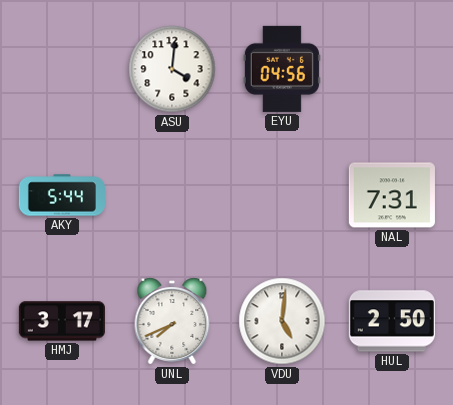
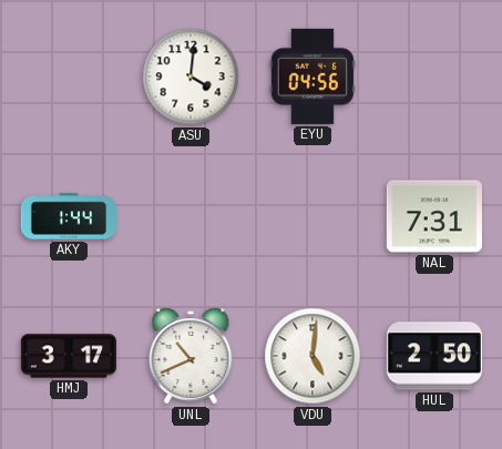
AKY: 5:44 -> 1:44
UNL: 7:41 -> 10:41
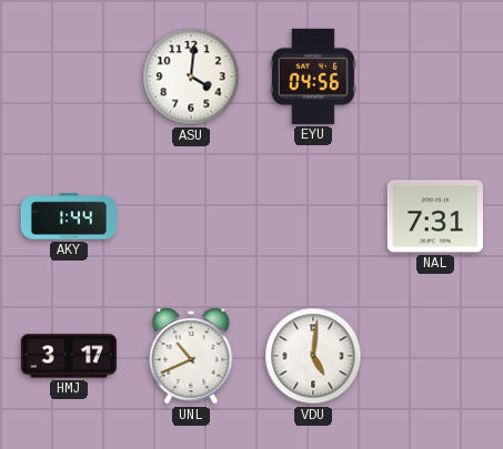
HUL: 2:50 -> none
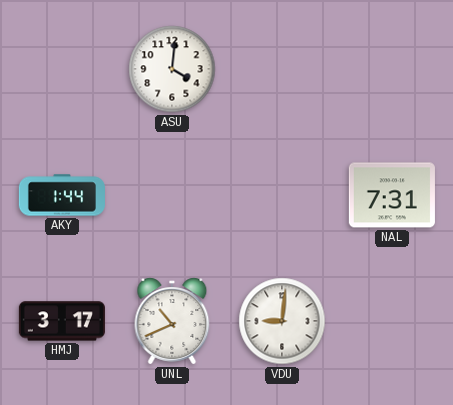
EYU: 04:56 -> none
VDU: 5:01 -> 9:01
